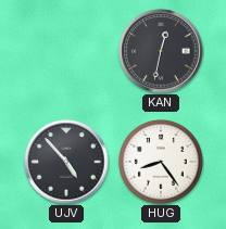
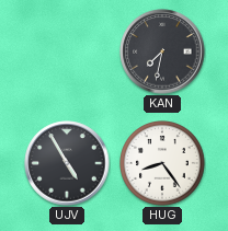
KAN: 12:32 -> 7:32
UJV: 4:53 -> 4:55
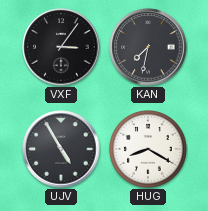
VXF: none -> 3:06
HUG: 8:24 -> 8:20
